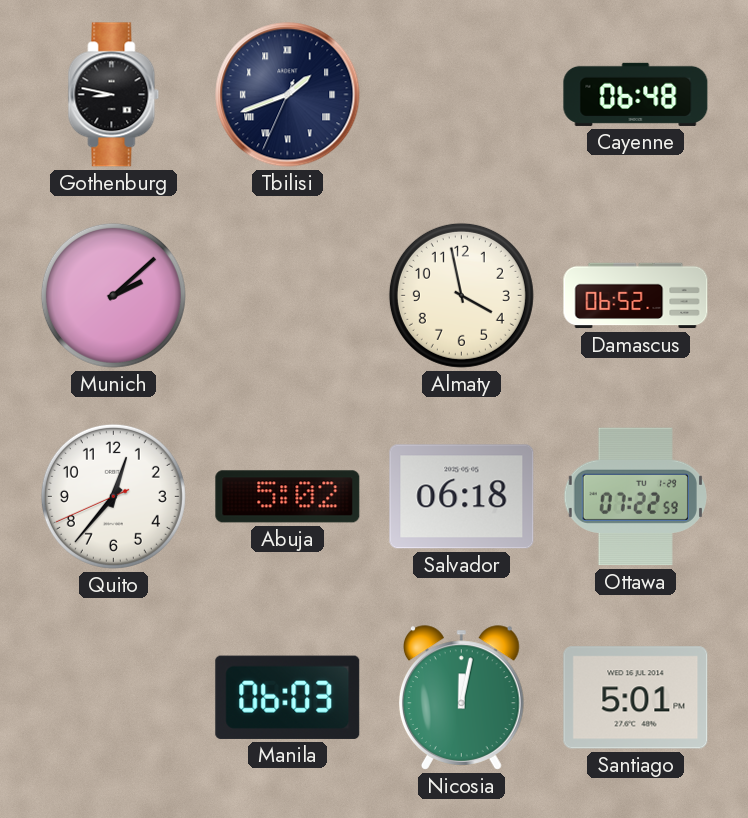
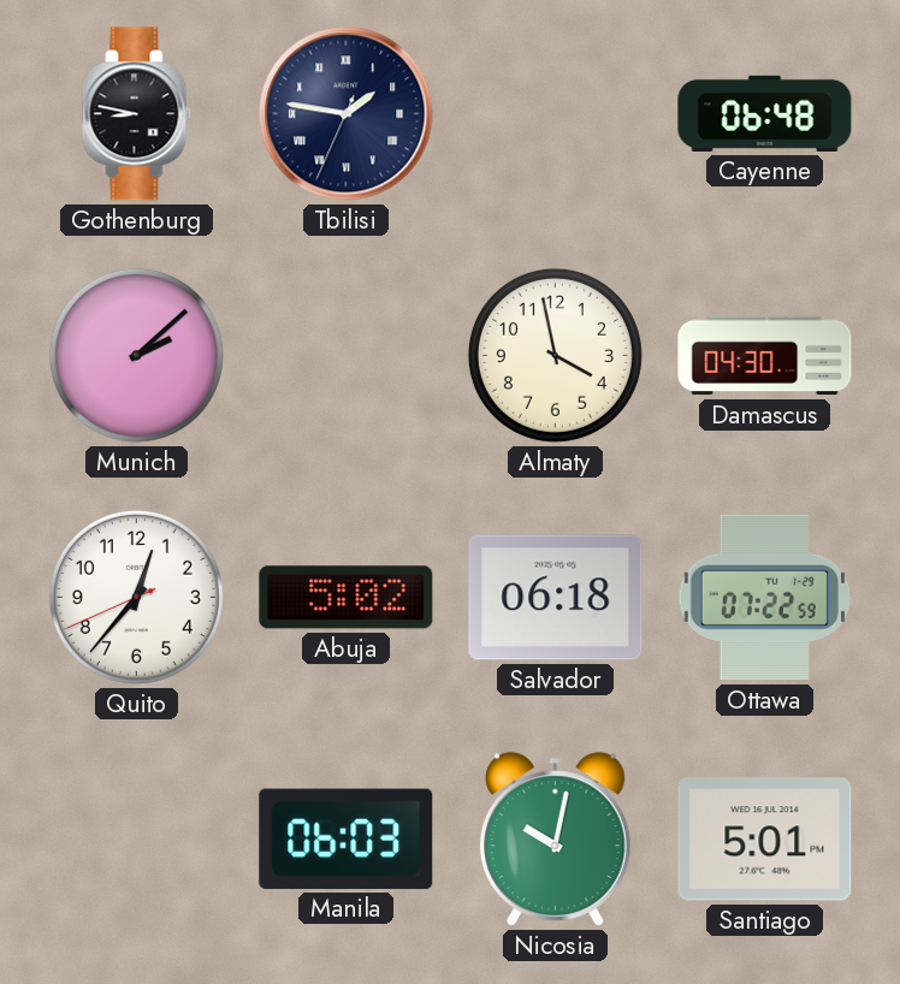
Tbilisi: 1:41 -> 1:46
Damascus: 06:52 -> 04:30
Nicosia: 12:02 -> 10:02
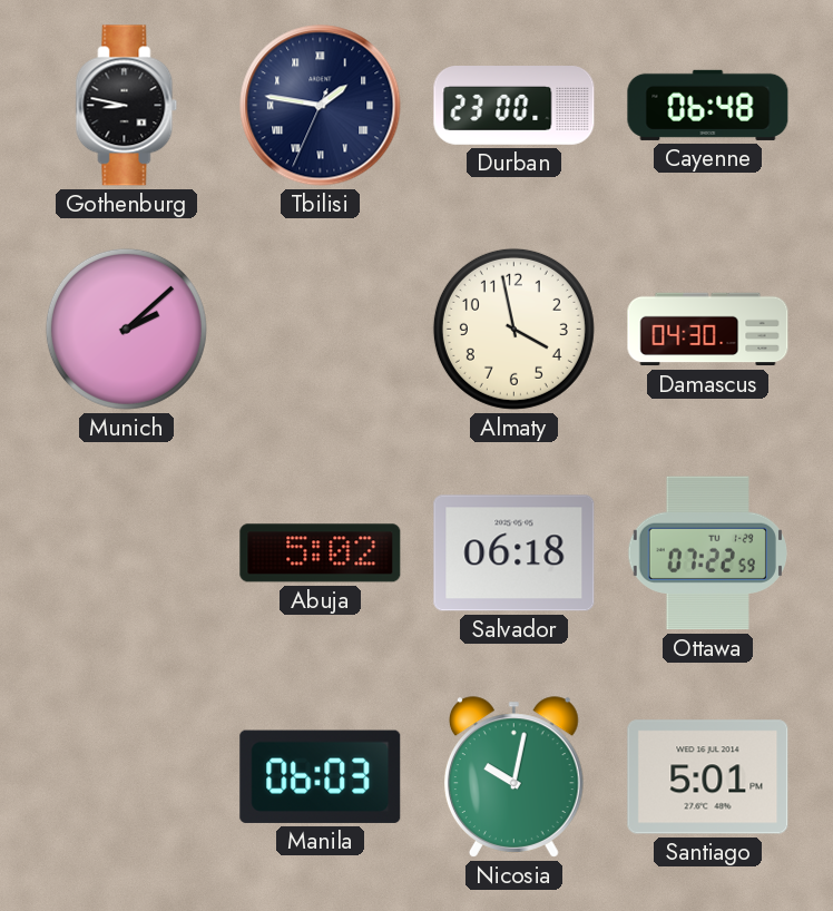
Durban: none -> 23:00
Quito: 12:36 -> none
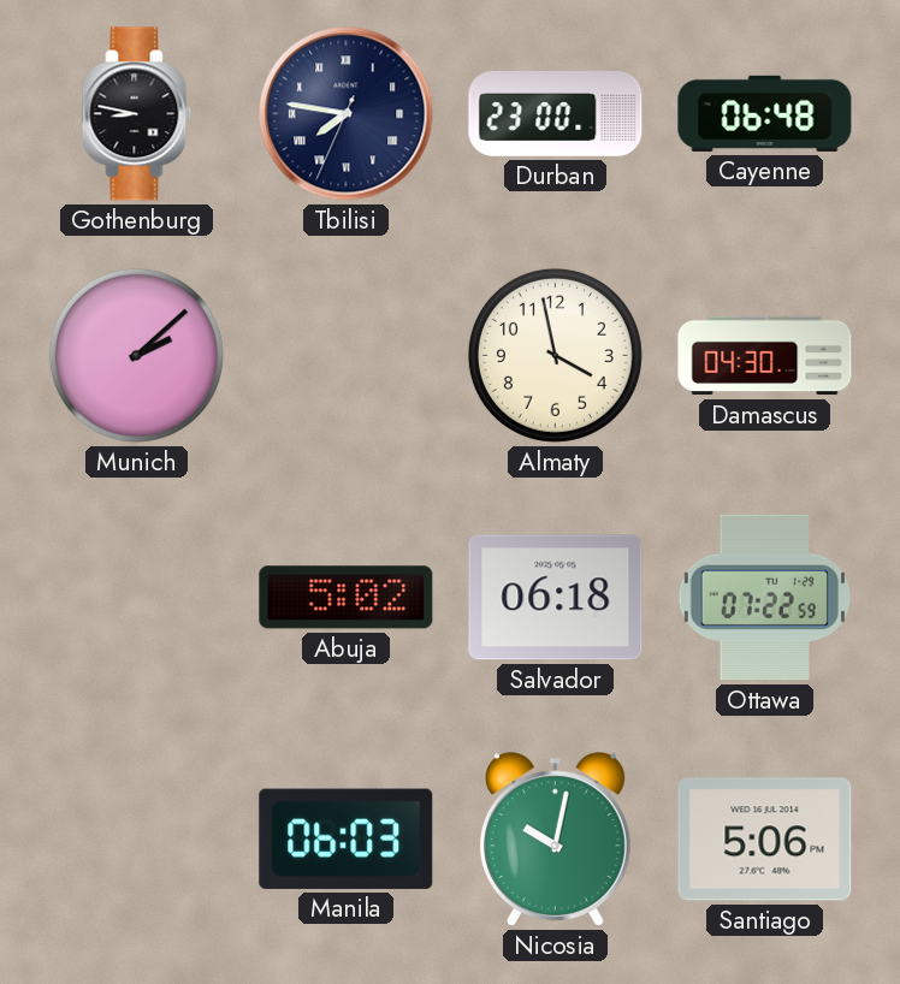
Tbilisi: 1:46 -> 7:46
Santiago: 5:01 -> 5:06
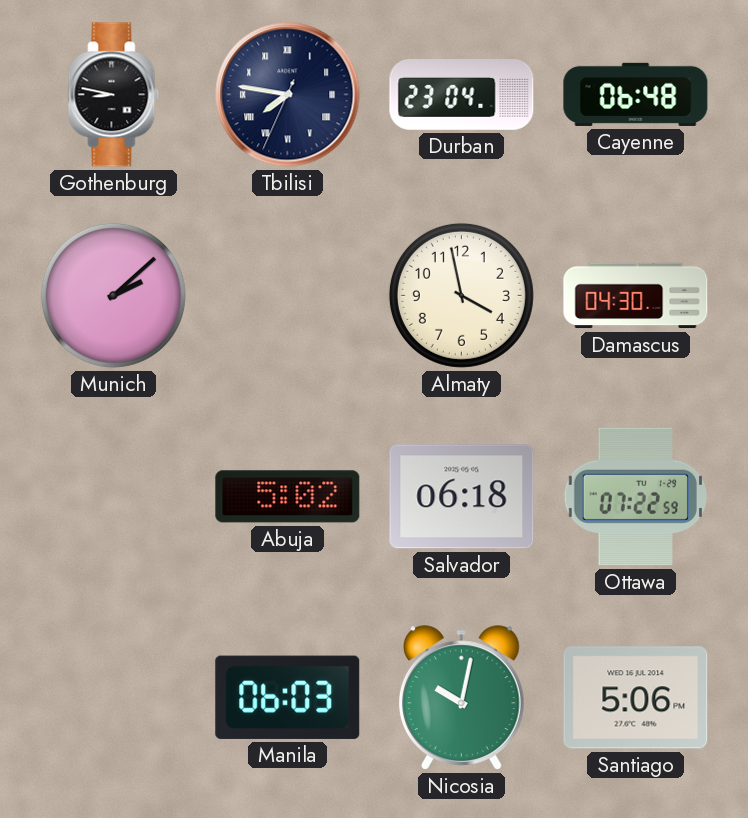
Durban: 23:00 -> 23:04
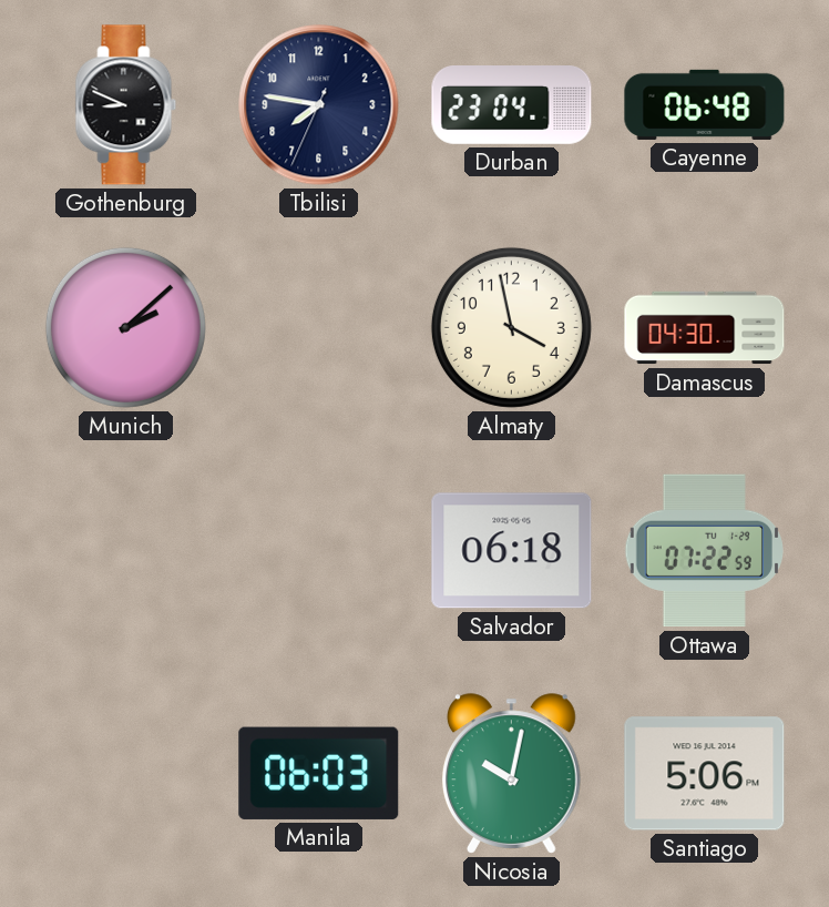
Gothenburg: 8:47 -> 8:49
Tbilisi numerals: Roman -> Arabic
Abuja: 5:02 -> none
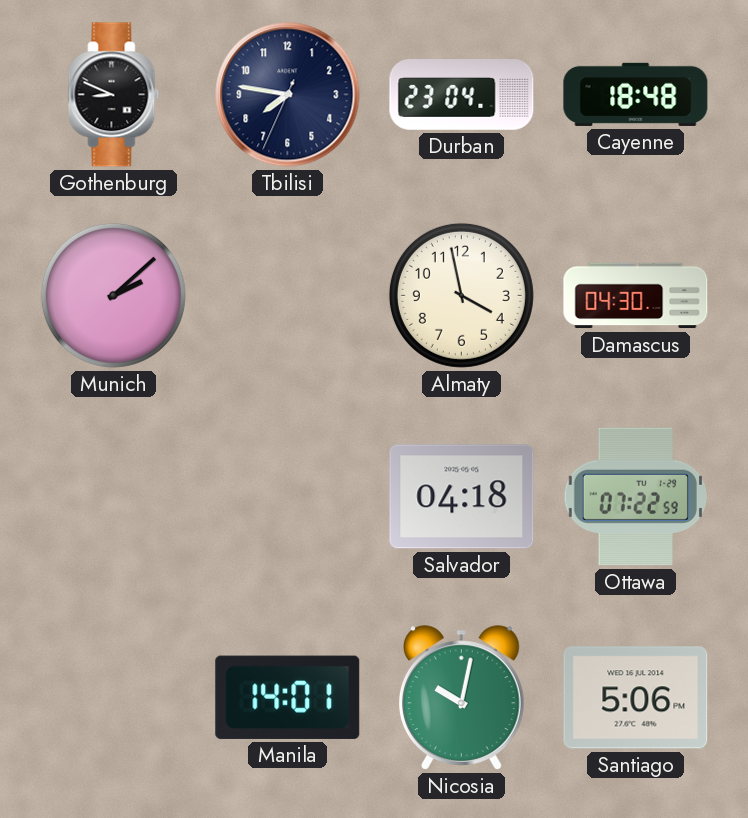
Cayenne: 06:48 -> 18:48
Salvador: 06:18 -> 04:18
Manila: 06:03 -> 14:01
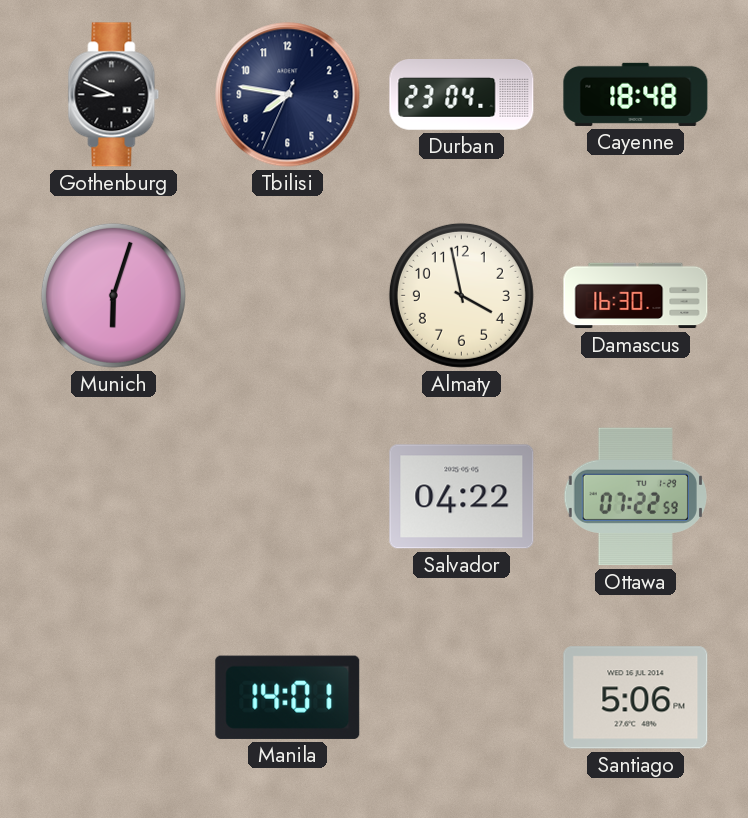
Munich: 2:08 -> 6:03
Damascus: 04:30 -> 16:30
Salvador: 04:18 -> 04:22
Nicosia: 10:02 -> none
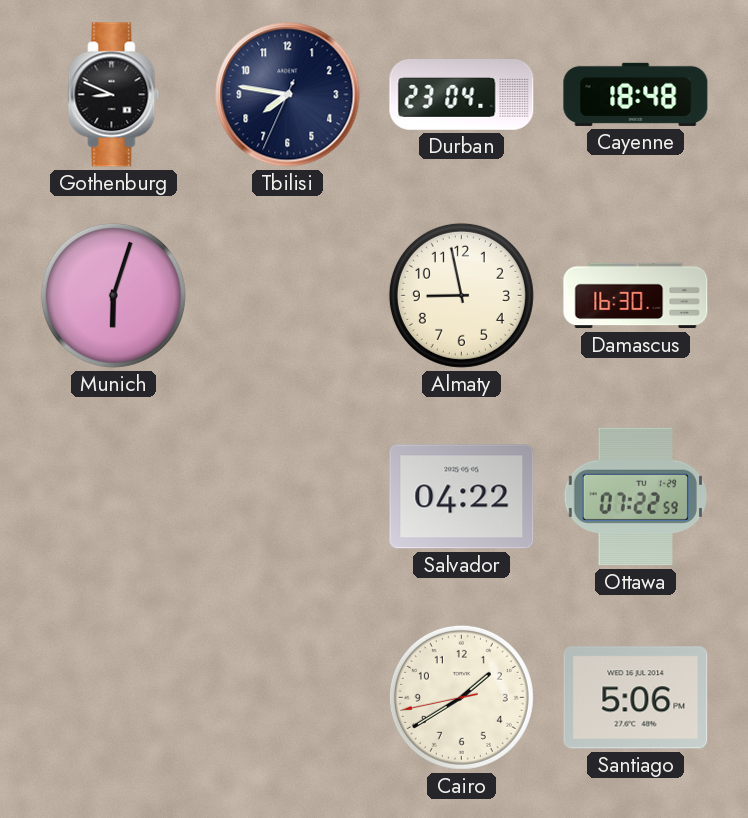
Almaty: 3:58 -> 8:58
Manila: 14:01 -> none
Cairo: none -> 1:39
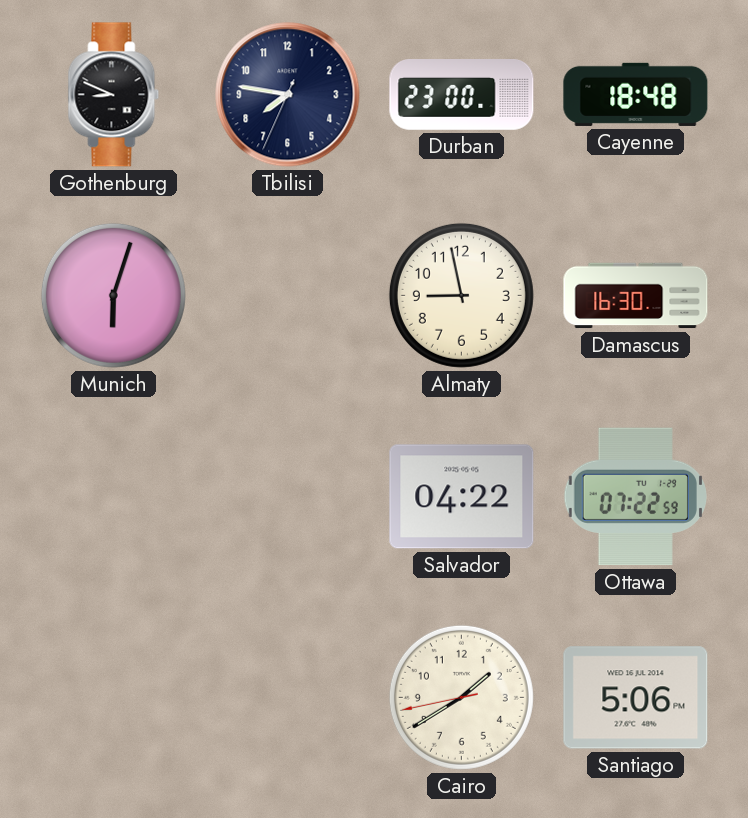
Durban: 23:04 -> 23:00
